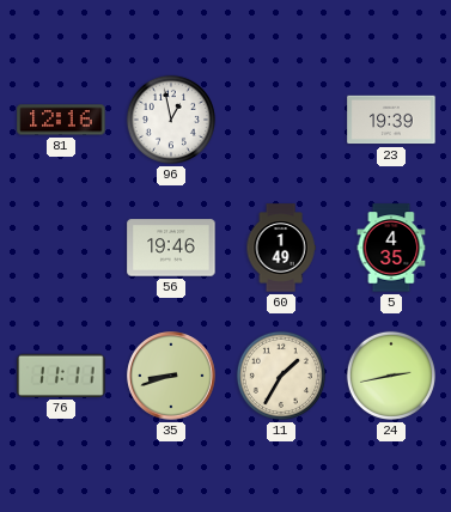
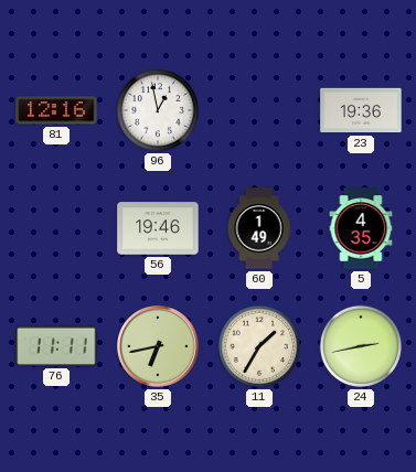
23: 19:39 -> 19:36
35: 8:42 -> 6:43
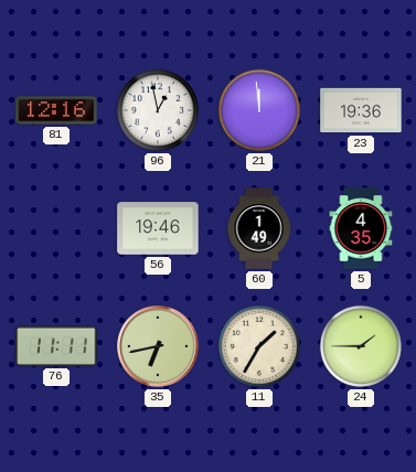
21: none -> 11:59
24: 2:43 -> 1:45
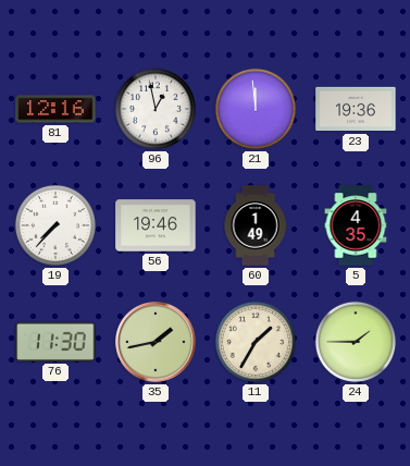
19: none -> 7:37
76: 11:11 -> 11:30
35: 6:43 -> 1:43
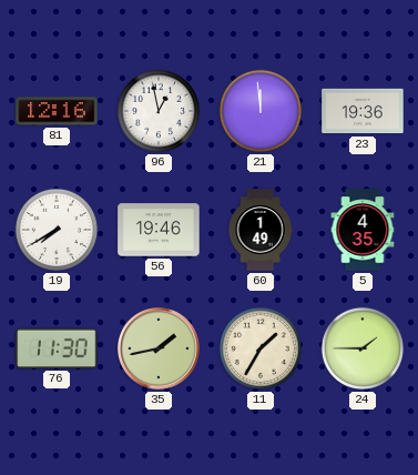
19: 7:37 -> 7:40
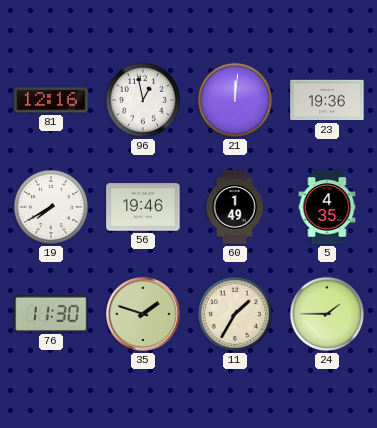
21: 11:59 -> 12:01
35: 1:43 -> 1:48
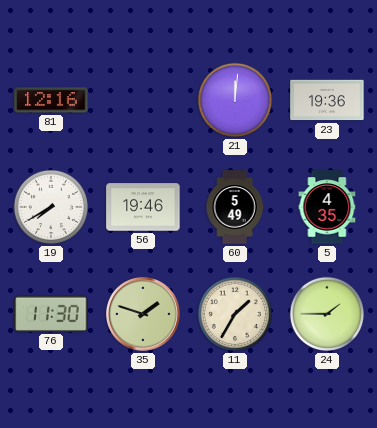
96: 12:58 -> none
60: 1:49 -> 5:49
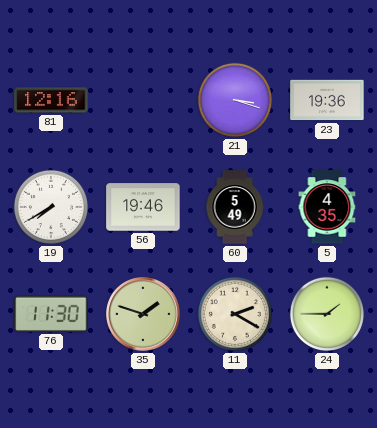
21: 12:01 -> 3:18
11: 1:35 -> 2:20
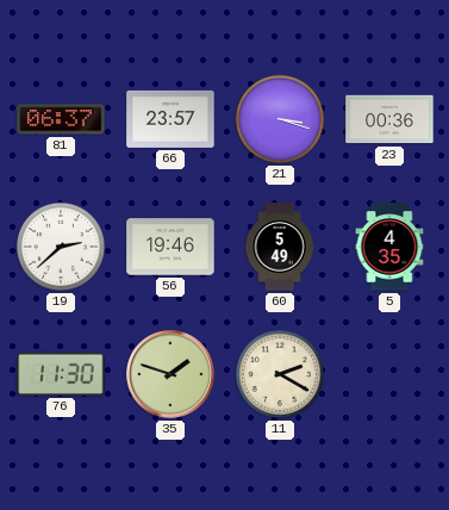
81: 12:16 -> 06:37
66: none -> 23:57
23: 19:36 -> 00:36
19: 7:40 -> 2:38
24: 1:45 -> none
